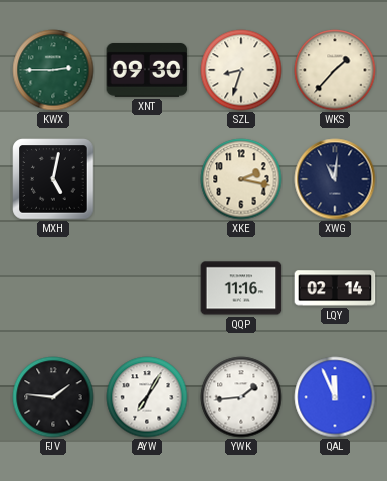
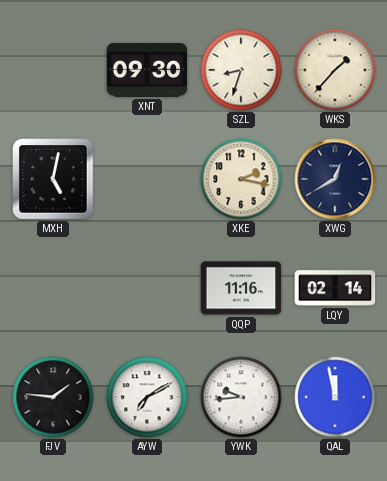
KWX: 2:45 -> none
XWG: 11:01 -> 12:40
AYW: 7:05 -> 7:10
YWK: 1:44 -> 9:44
QAL: 11:56 -> 11:58
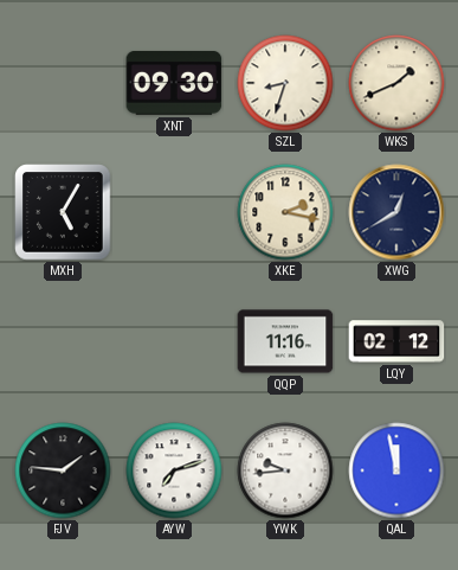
WKS: 1:37 -> 1:41
MXH: 5:02 -> 5:05
LQY: 02:14 -> 02:12
AYW: 7:10 -> 7:12
